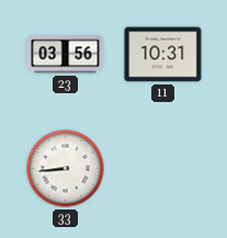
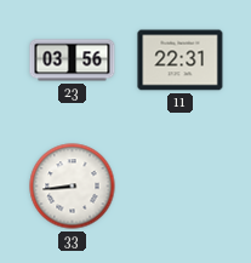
11: 10:31 -> 22:31
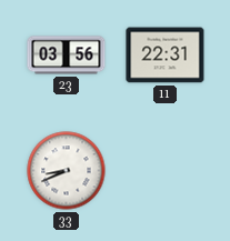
33: 8:44 -> 8:41
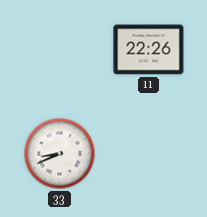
23: 03:56 -> none
11: 22:31 -> 22:26
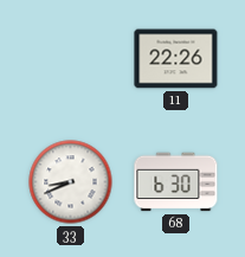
68: none -> 6:30
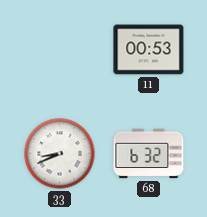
11: 22:26 -> 00:53
68: 6:30 -> 6:32
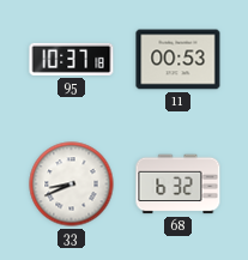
95: none -> 10:37
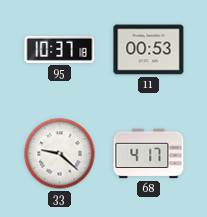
33: 8:41 -> 9:22
68: 6:32 -> 4:17
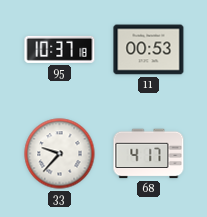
33: 9:22 -> 9:37
